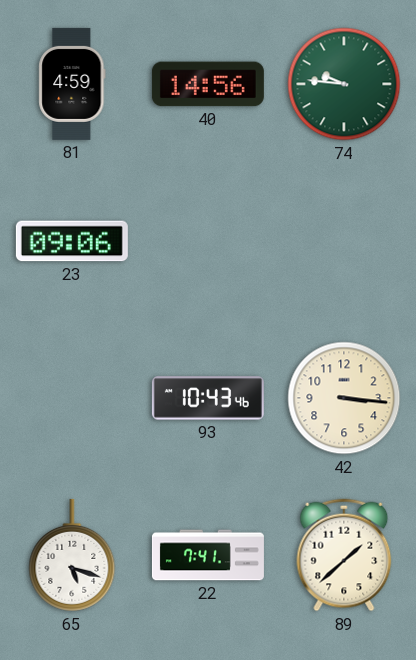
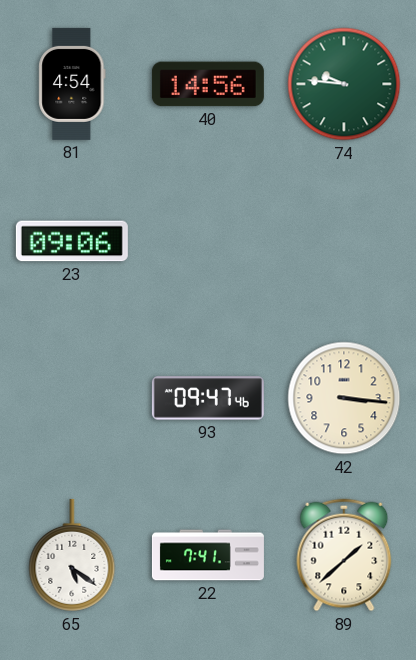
81: 4:59 -> 4:54
93: 10:43 -> 09:47
65: 5:18 -> 5:21
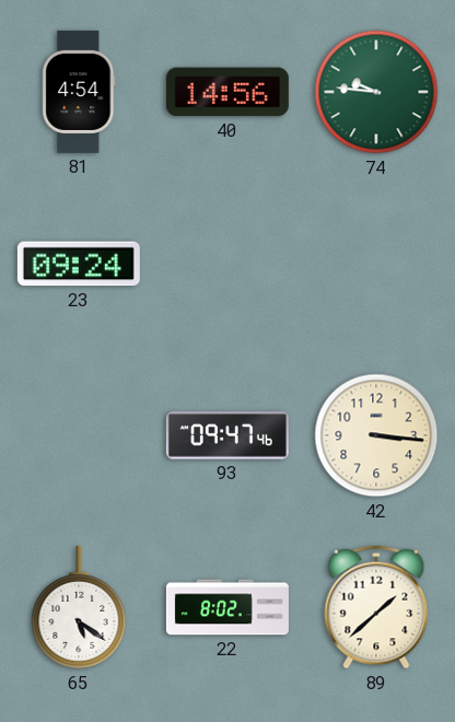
23: 09:06 -> 09:24
22: 7:41 -> 8:02
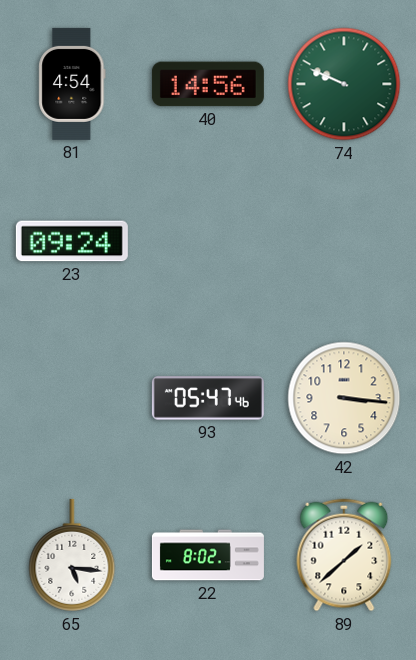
74: 9:46 -> 9:49
93: 09:47 -> 05:47
65: 5:21 -> 5:16
